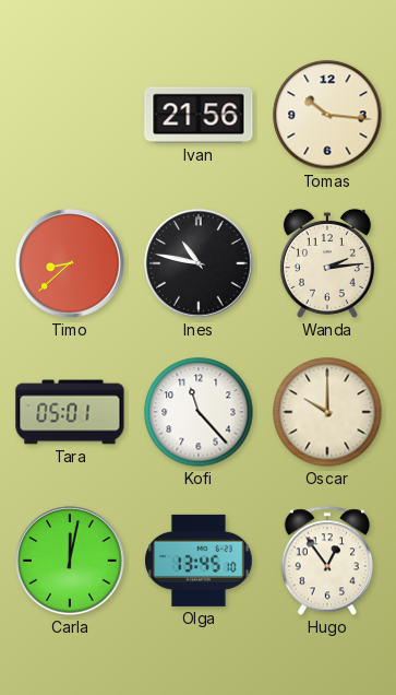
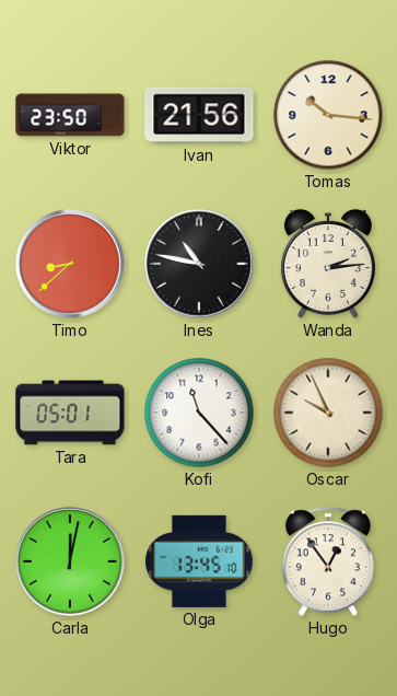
Viktor: none -> 23:50
Oscar: 10:00 -> 9:56
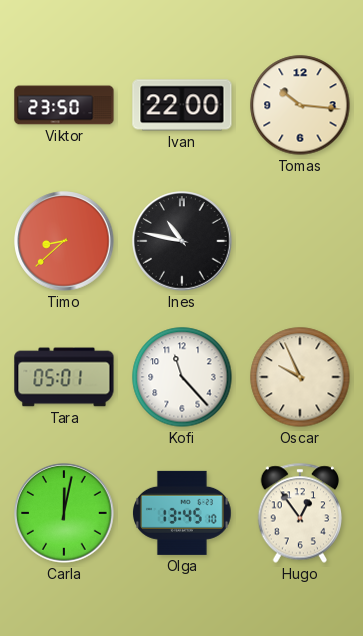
Ivan: 21:56 -> 22:00
Wanda: 2:14 -> none
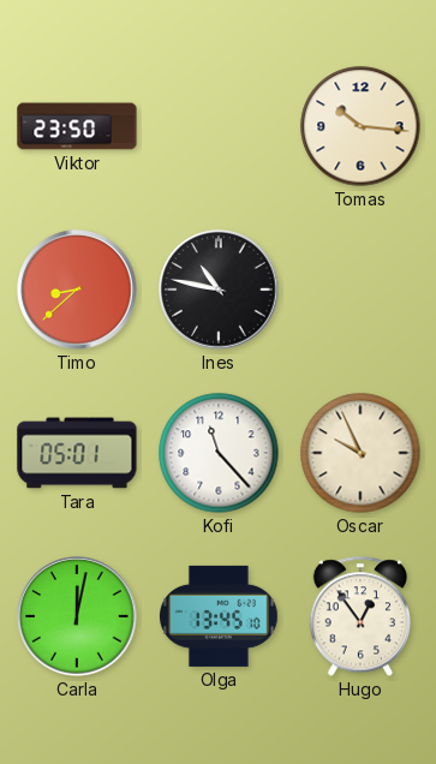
Ivan: 22:00 -> none
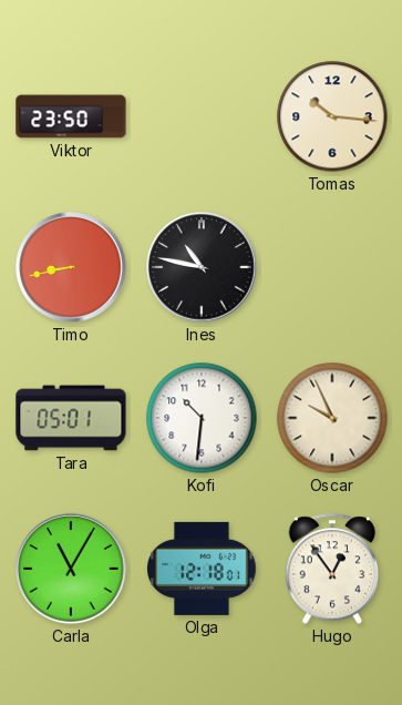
Timo: 8:38 -> 8:43
Kofi: 11:23 -> 10:31
Carla: 12:02 -> 11:05
Olga: 13:45 -> 12:18
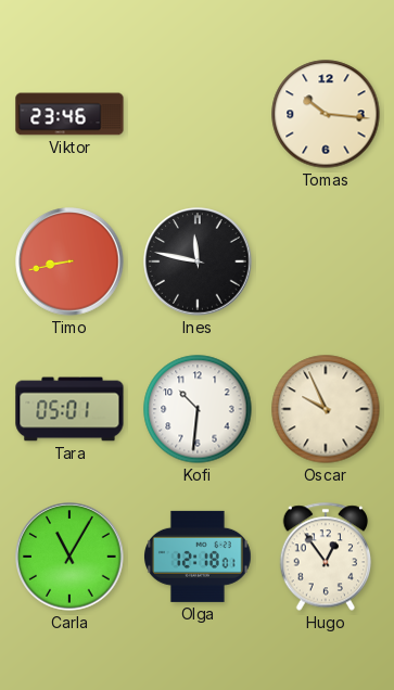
Viktor: 23:50 -> 23:46
Ines: 10:47 -> 11:47
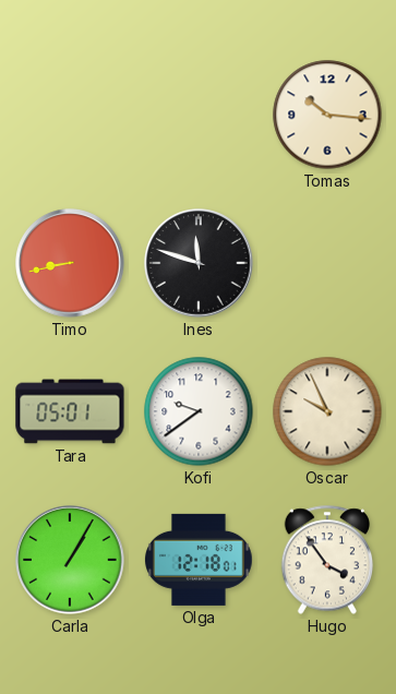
Viktor: 23:46 -> none
Ines: 11:47 -> 11:48
Kofi: 10:31 -> 9:39
Carla: 11:05 -> 1:05
Hugo: 12:54 -> 3:54
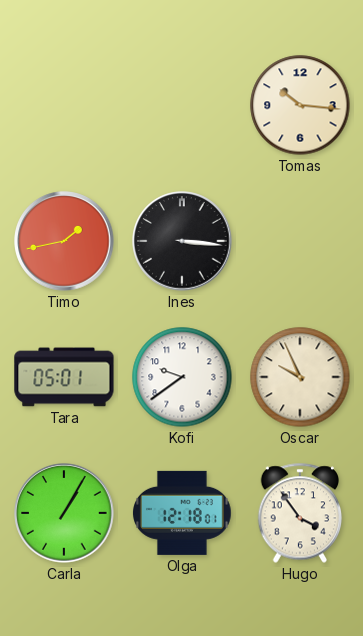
Timo: 8:43 -> 1:43
Ines: 11:48 -> 3:16
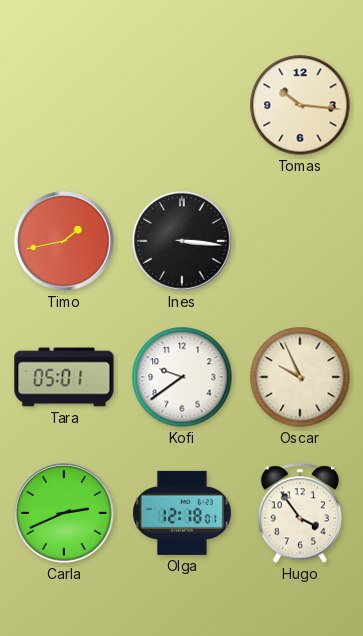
Carla: 1:05 -> 2:41
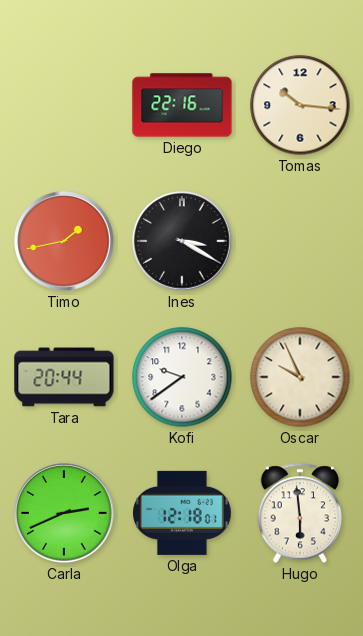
Diego: none -> 22:16
Ines: 3:16 -> 3:20
Tara: 05:01 -> 20:44
Hugo: 3:54 -> 5:59
